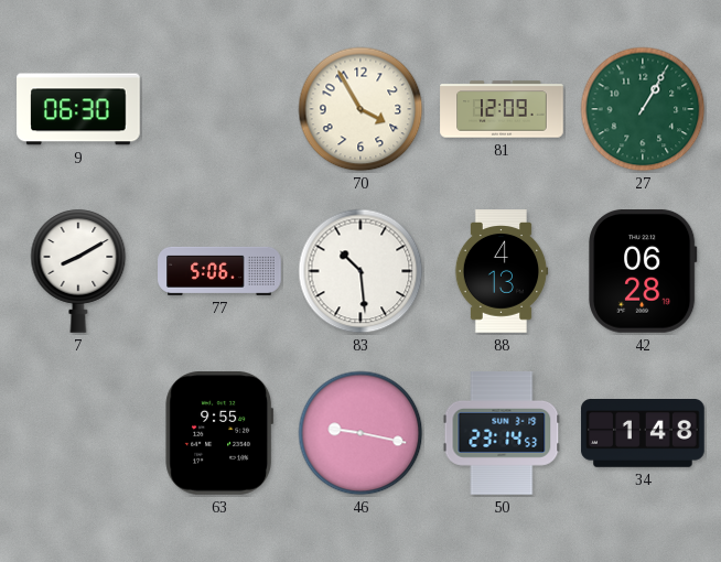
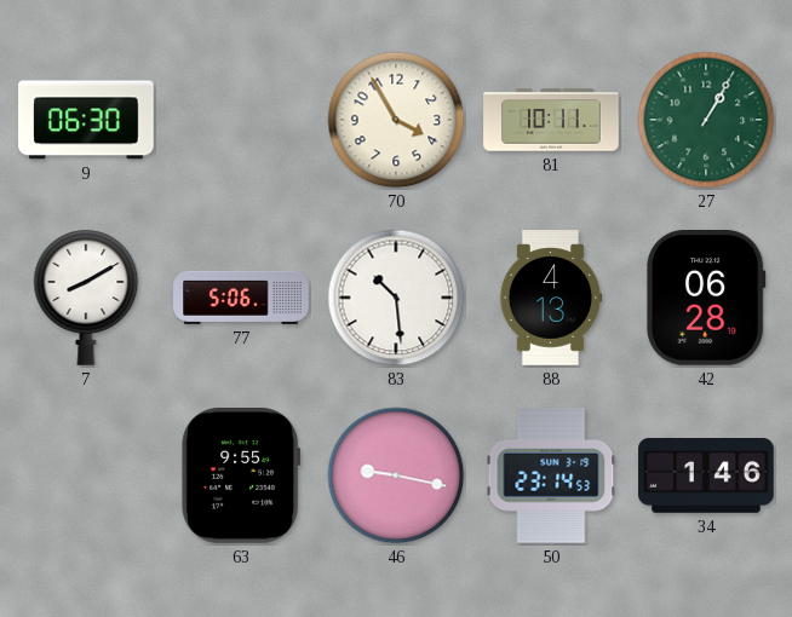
81: 12:09 -> 10:11
34: 1:48 -> 1:46
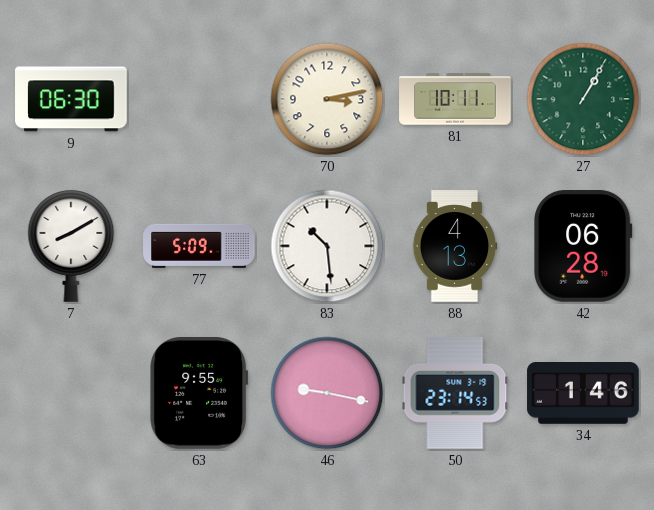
70: 3:55 -> 3:13
77: 5:06 -> 5:09
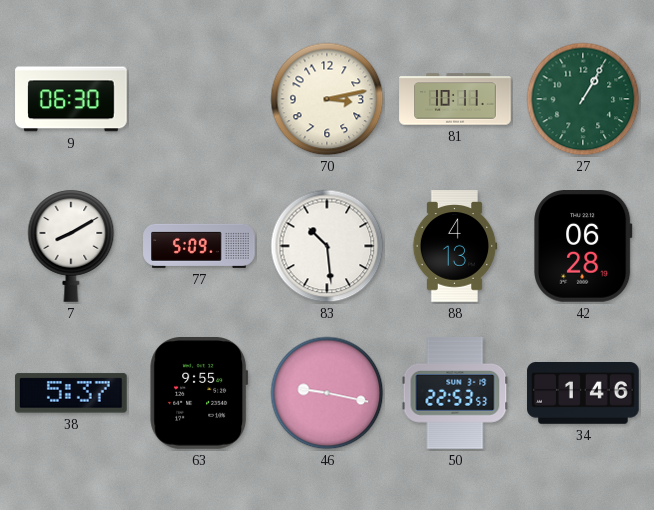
38: none -> 5:37
50: 23:14 -> 22:53
